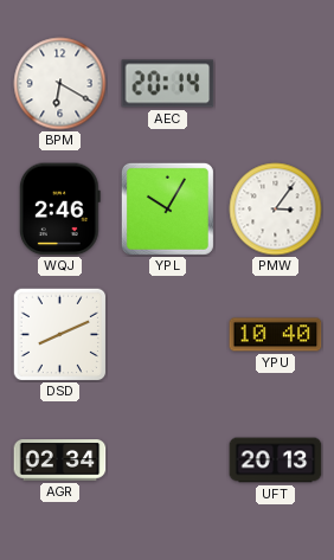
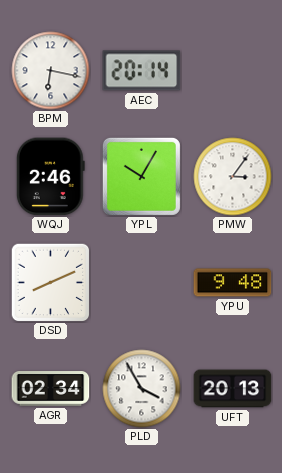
BPM: 6:20 -> 6:17
YPU: 10:40 -> 9:48
PLD: none -> 3:55
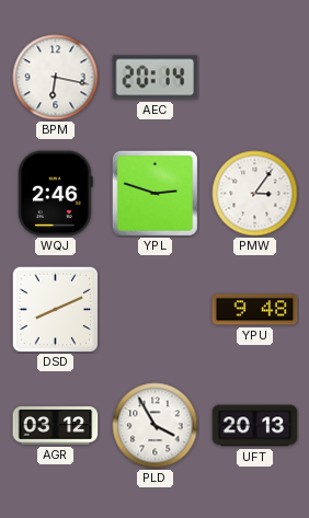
YPL: 10:05 -> 2:48
AGR: 02:34 -> 03:12
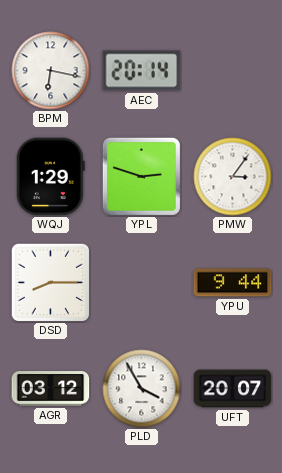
WQJ: 2:46 -> 1:29
DSD: 8:11 -> 8:15
YPU: 9:48 -> 9:44
UFT: 20:13 -> 20:07
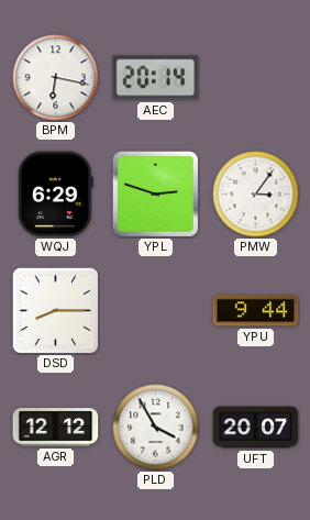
WQJ: 1:29 -> 6:29
AGR: 03:12 -> 12:12
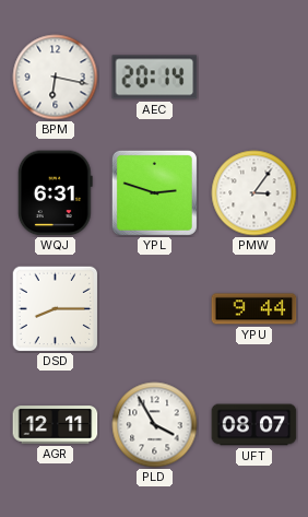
WQJ: 6:29 -> 6:31
AGR: 12:12 -> 12:11
UFT: 20:07 -> 08:07
